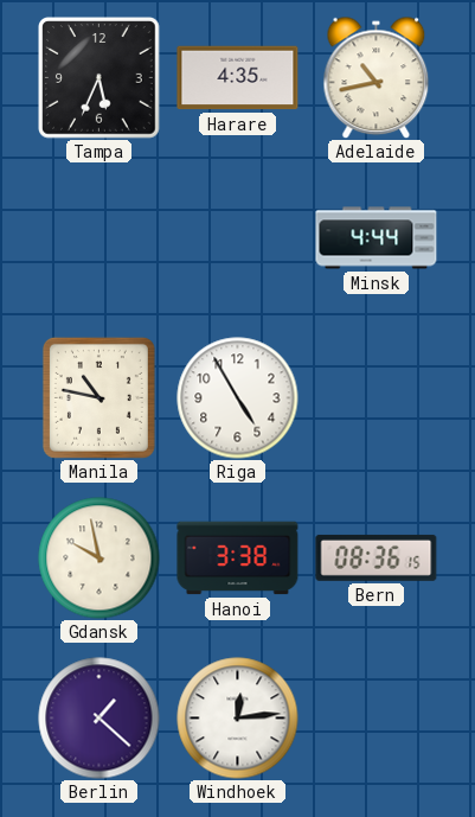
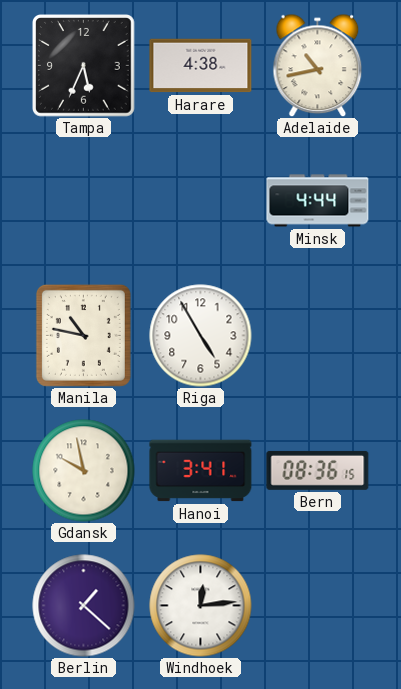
Harare: 4:35 -> 4:38
Hanoi: 3:38 -> 3:41
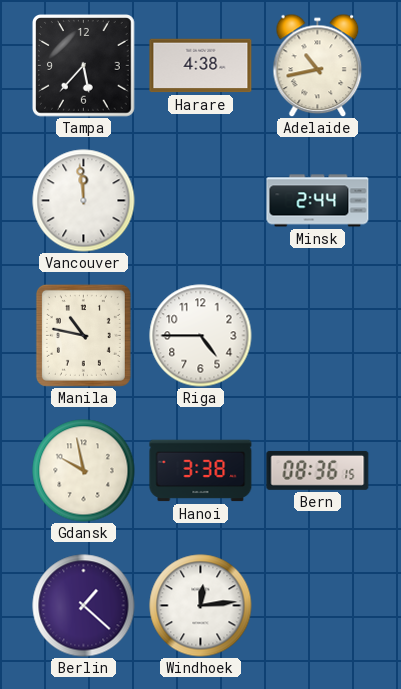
Tampa: 5:34 -> 5:37
Vancouver: none -> 11:59
Minsk: 4:44 -> 2:44
Riga: 4:55 -> 4:45
Hanoi: 3:41 -> 3:38
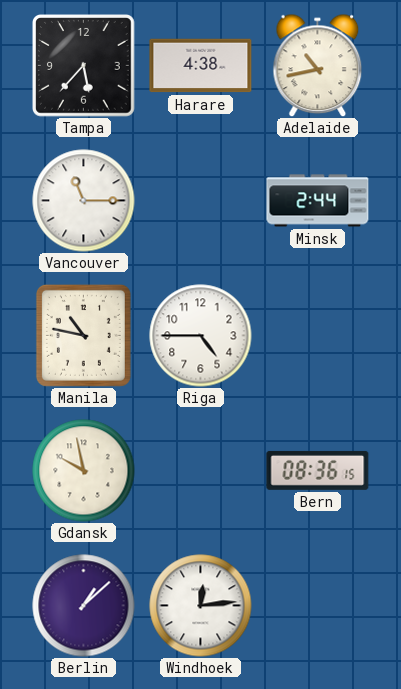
Vancouver: 11:59 -> 11:15
Hanoi: 3:38 -> none
Berlin: 1:22 -> 1:08
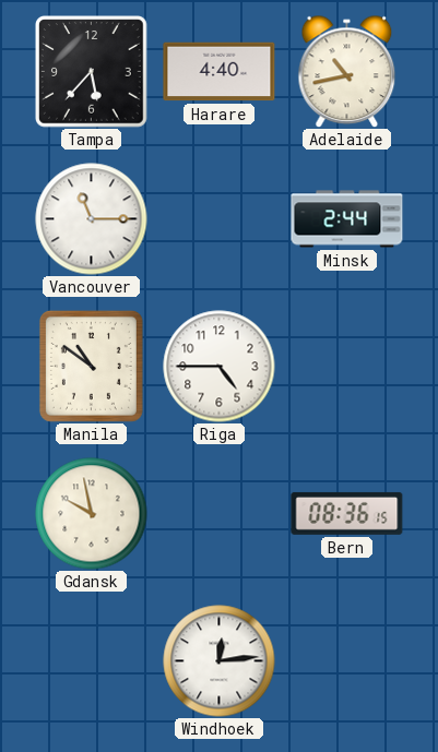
Harare: 4:38 -> 4:40
Manila: 10:47 -> 10:51
Berlin: 1:08 -> none
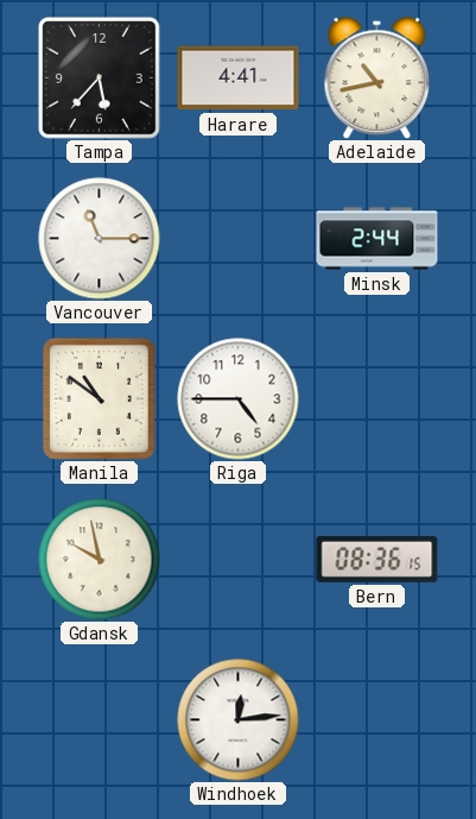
Harare: 4:40 -> 4:41
